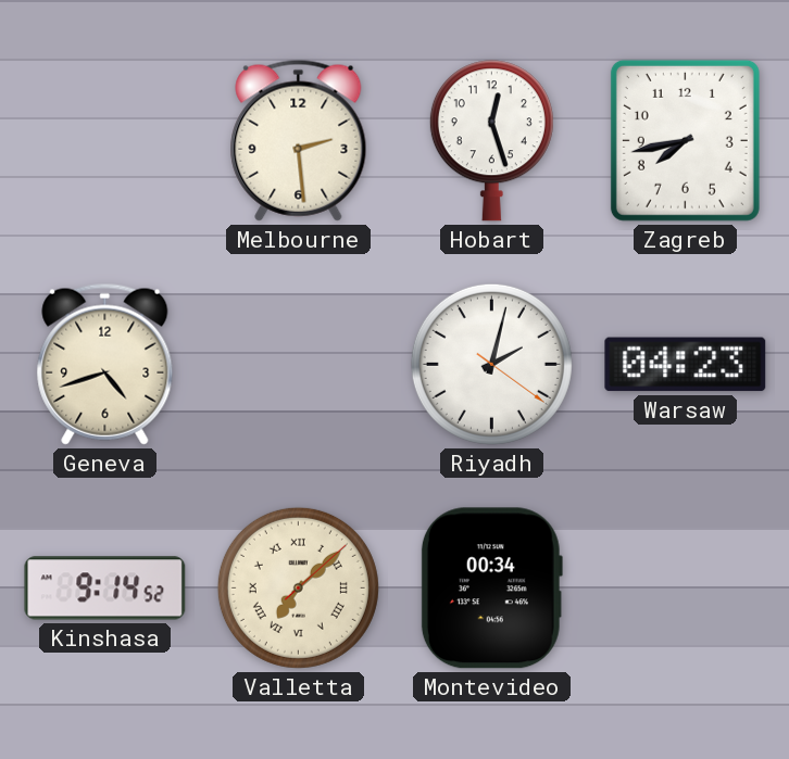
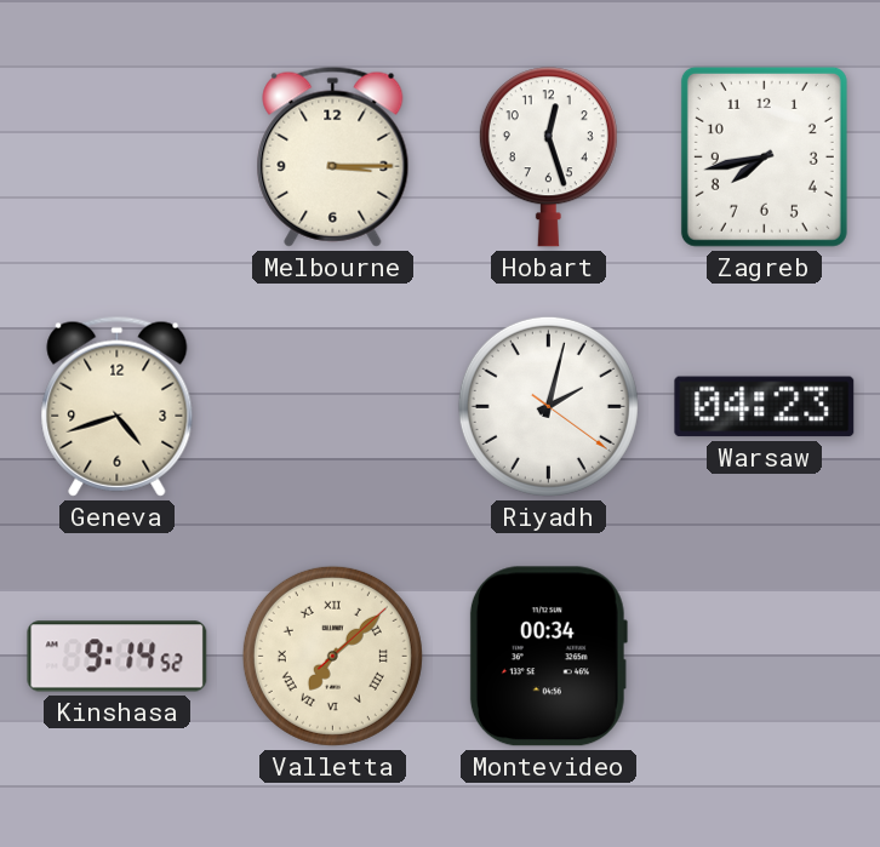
Melbourne: 2:29 -> 3:15
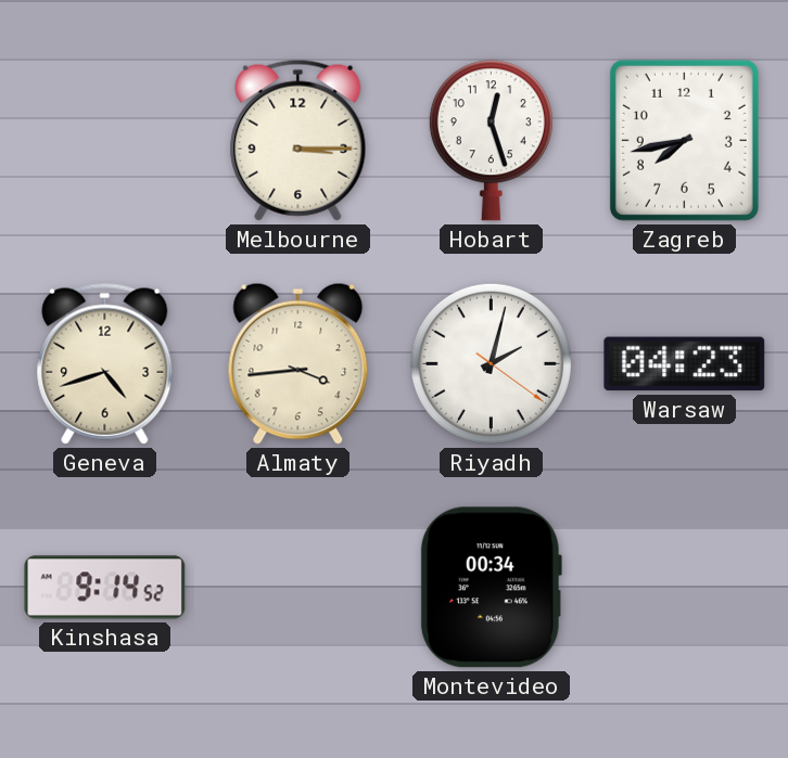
Almaty: none -> 3:44
Valletta: 7:08 -> none
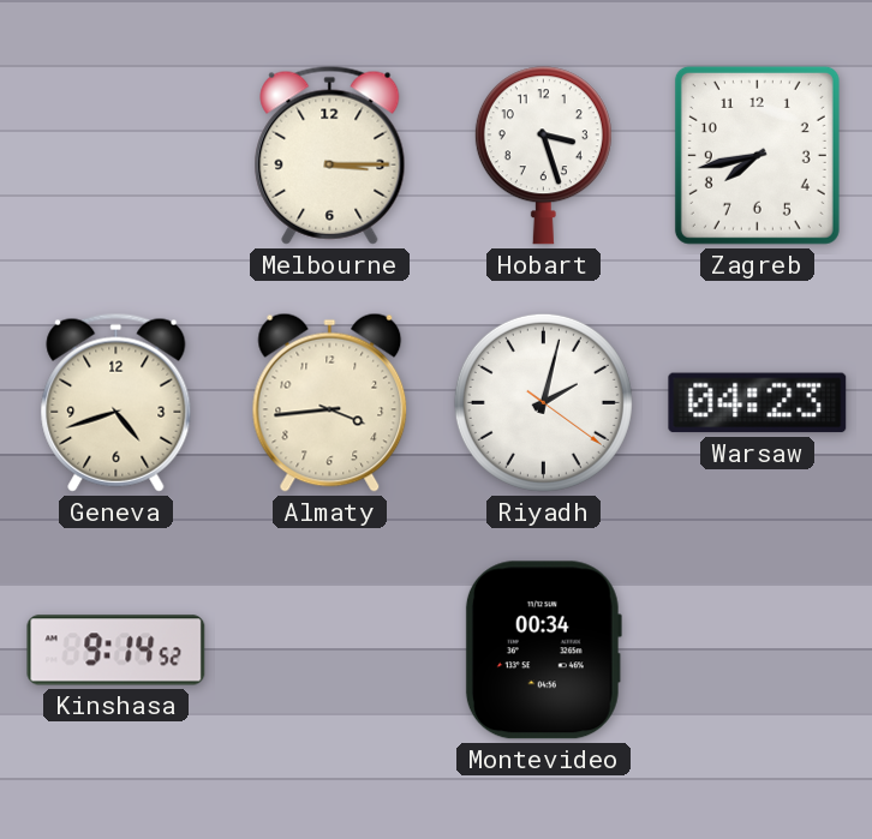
Hobart: 12:27 -> 3:27
